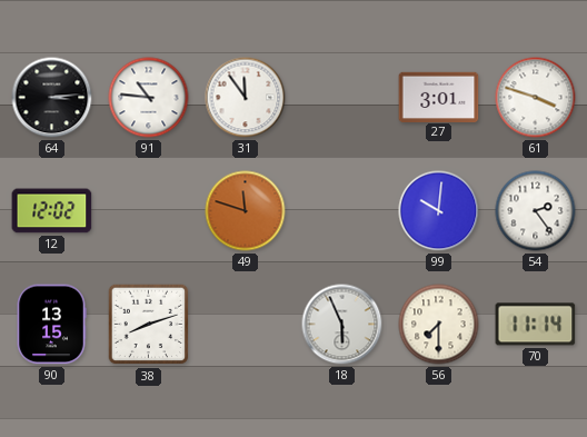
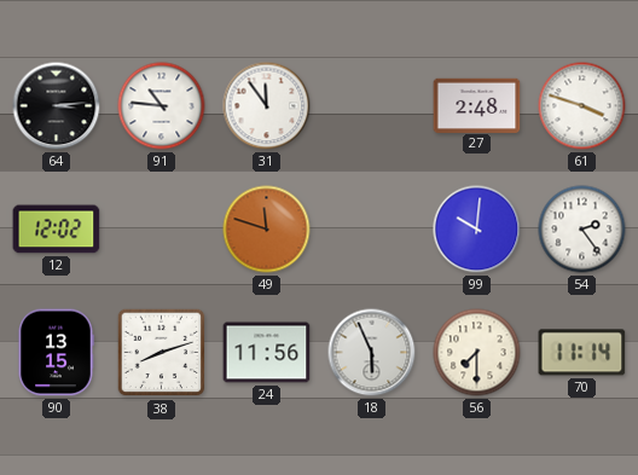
27: 3:01 -> 2:48
24: none -> 11:56
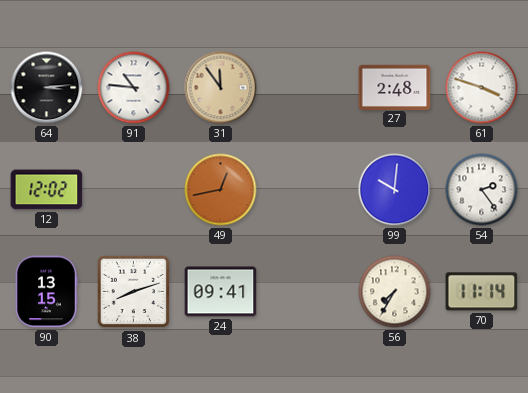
31 dial: white -> champagne
49: 11:48 -> 12:43
24: 11:56 -> 09:41
18: 5:56 -> none
56: 7:30 -> 7:35
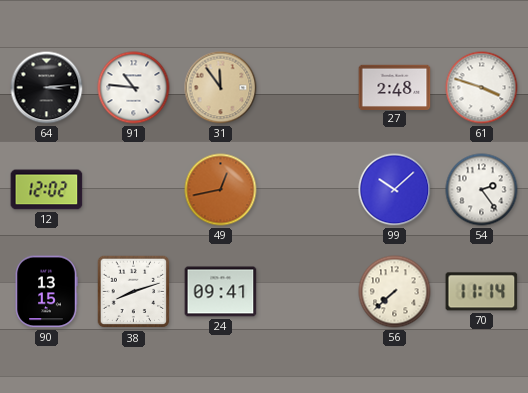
99: 10:01 -> 10:08
56: 7:35 -> 7:38
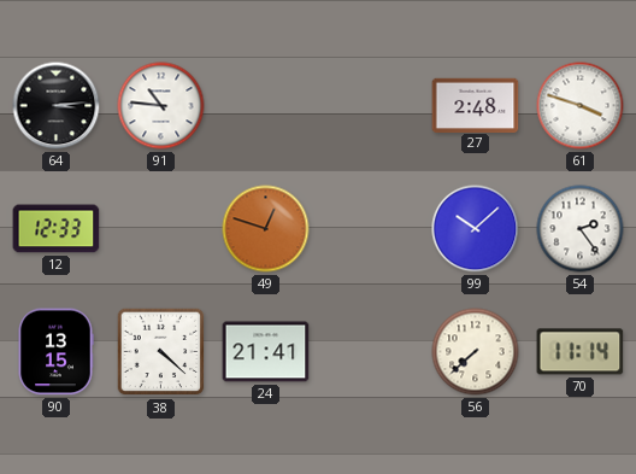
31: 11:54 -> none
12: 12:02 -> 12:33
49: 12:43 -> 12:48
38: 8:12 -> 4:22
24: 09:41 -> 21:41
